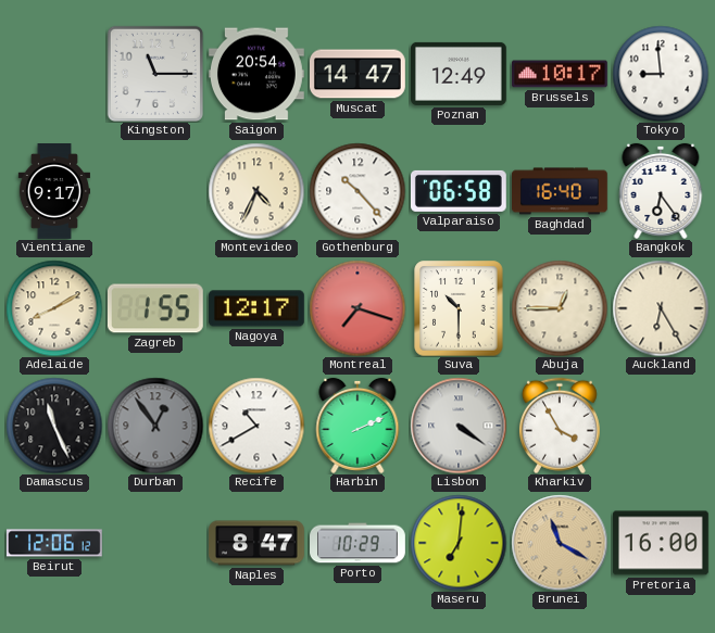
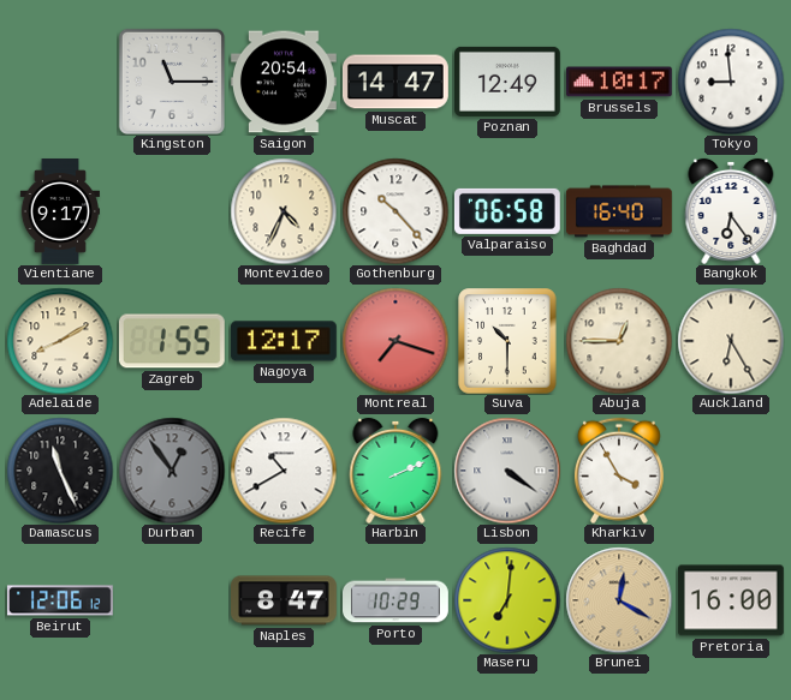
Brunei: 11:20 -> 12:20
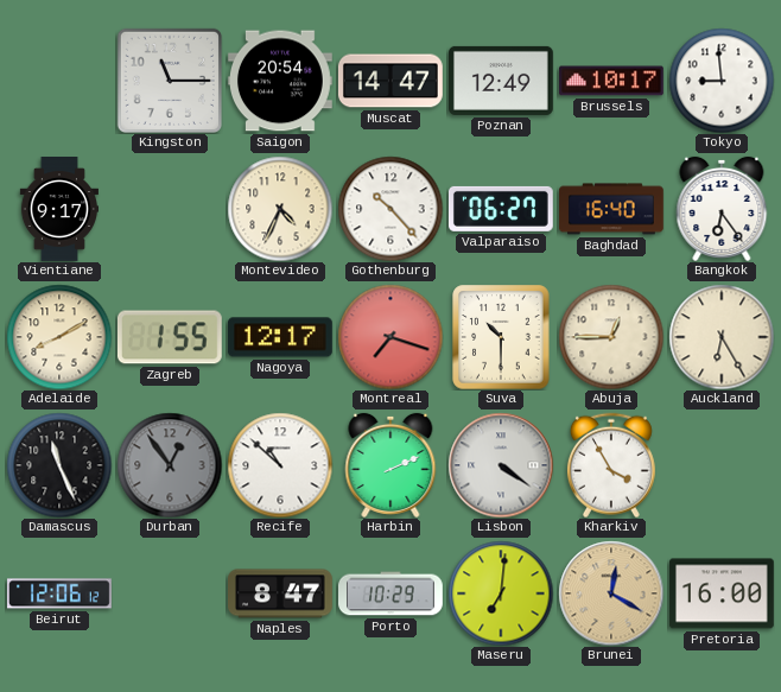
Valparaiso: 06:58 -> 06:27
Recife: 10:40 -> 10:52
